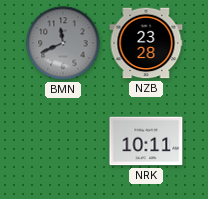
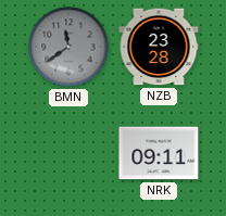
BMN: 11:41 -> 11:39
NRK: 10:11 -> 09:11
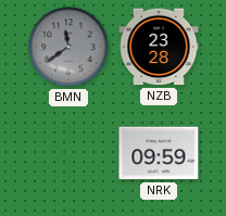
NRK: 09:11 -> 09:59
